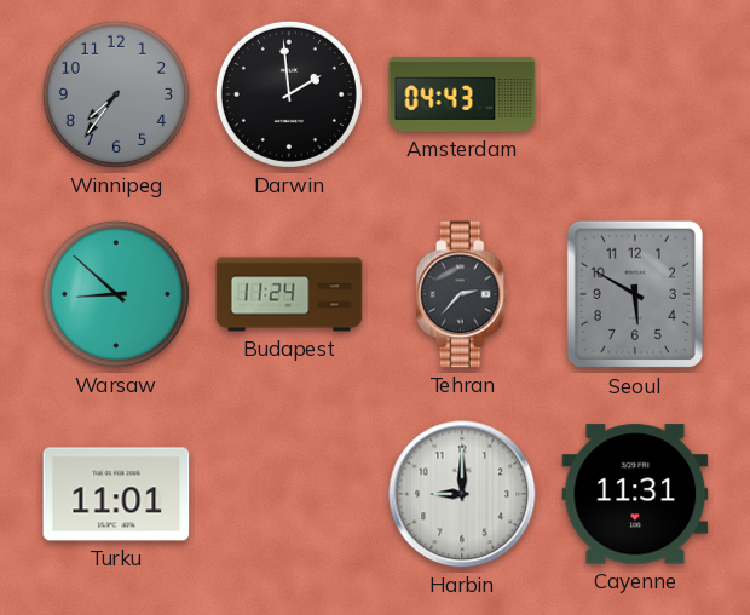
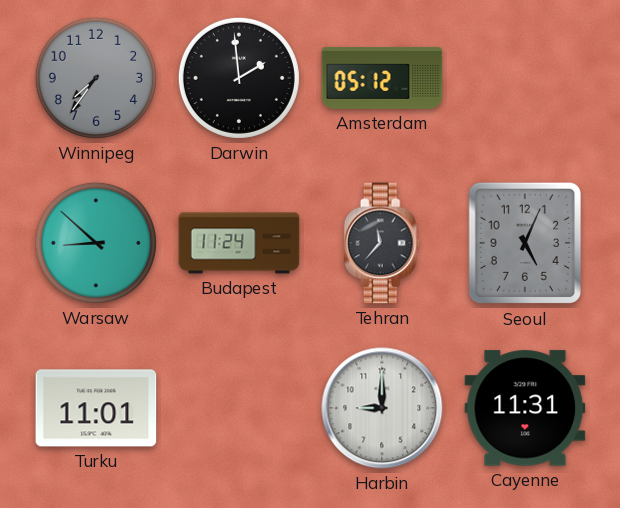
Amsterdam: 04:43 -> 05:12
Tehran: 2:37 -> 11:37
Seoul: 5:50 -> 5:04
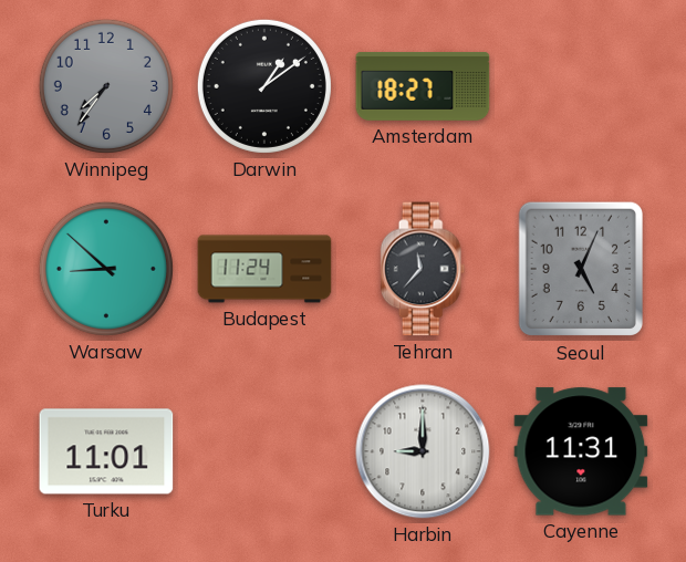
Darwin: 1:59 -> 1:09
Amsterdam: 05:12 -> 18:27
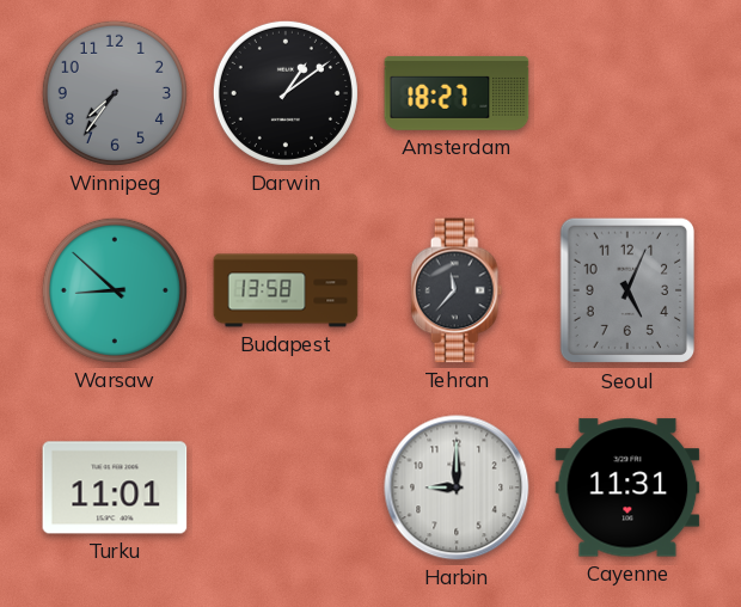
Budapest: 11:24 -> 13:58
